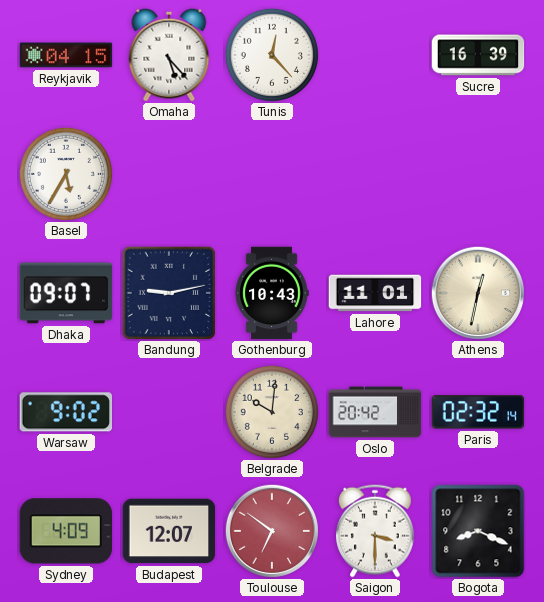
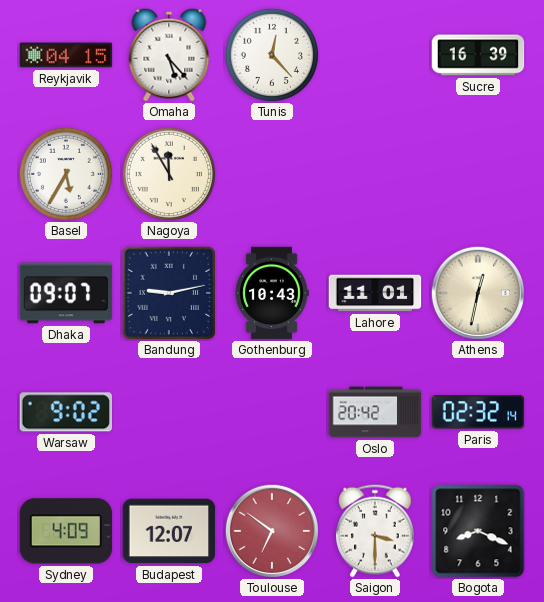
Nagoya: none -> 11:55
Belgrade: 10:01 -> none
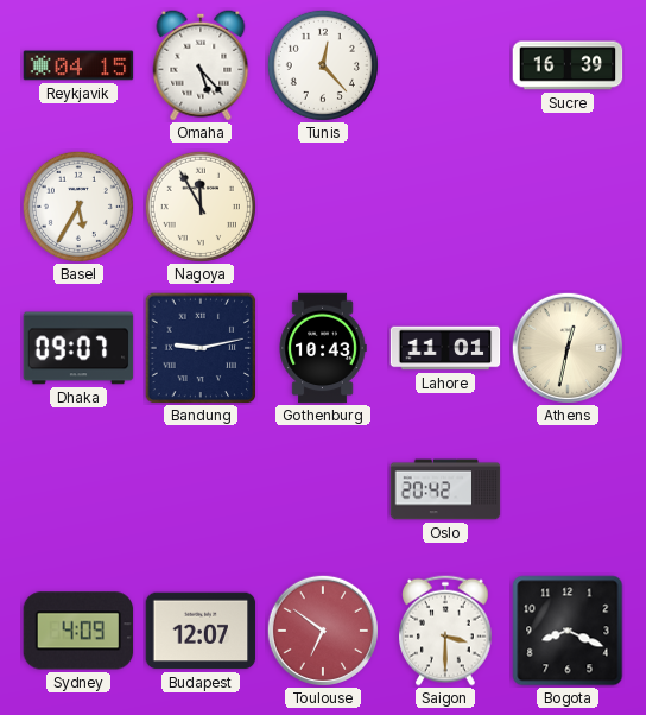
Warsaw: 9:02 -> none
Paris: 02:32 -> none
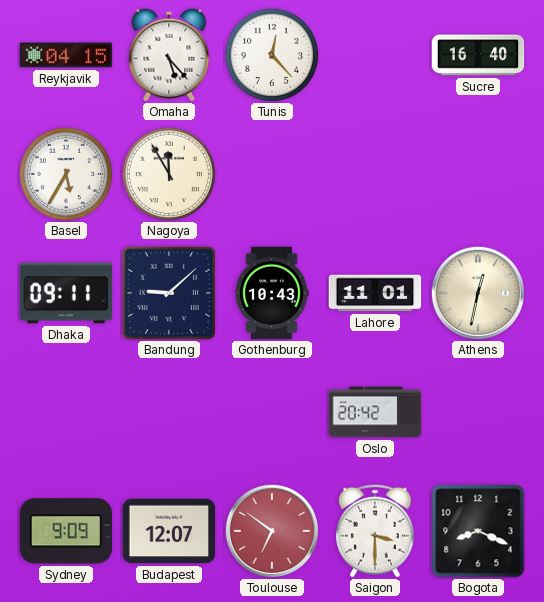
Sucre: 16:39 -> 16:40
Dhaka: 09:07 -> 09:11
Bandung: 9:13 -> 9:08
Sydney: 4:09 -> 9:09
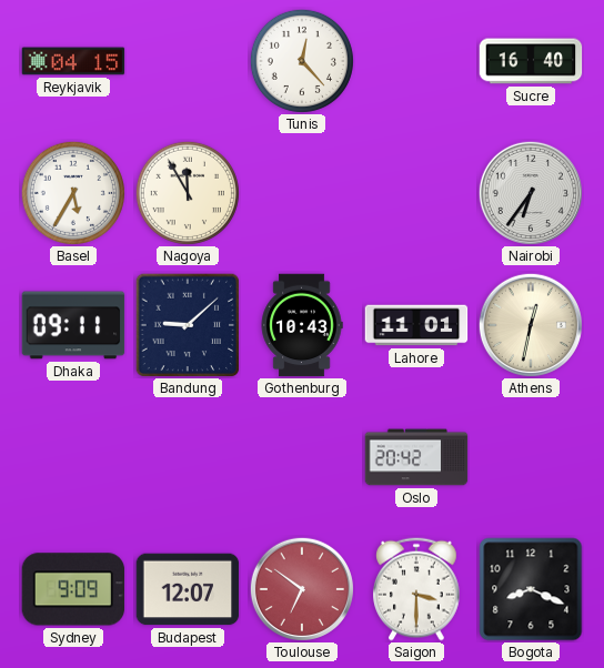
Omaha: 5:23 -> none
Nairobi: none -> 6:36
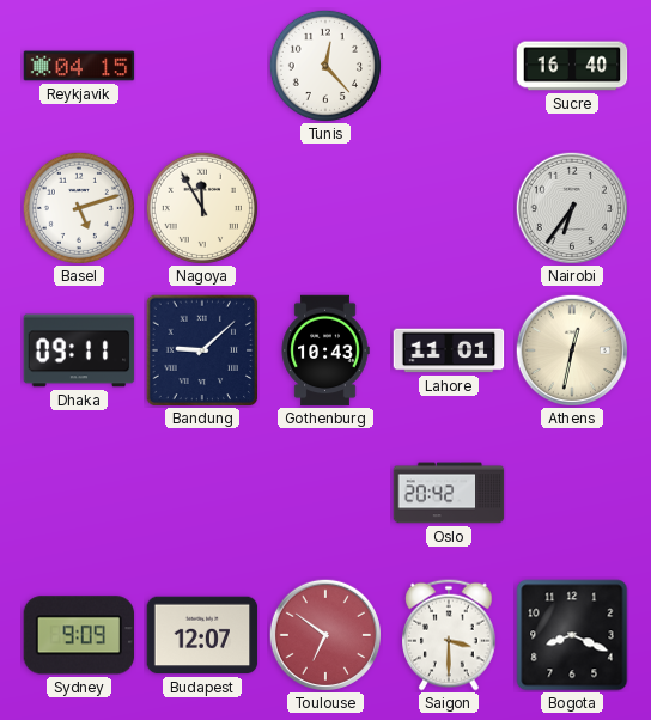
Basel: 5:35 -> 5:12
